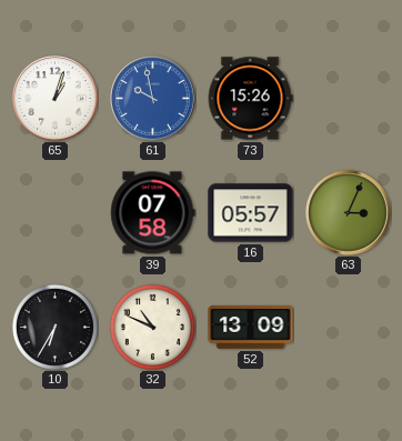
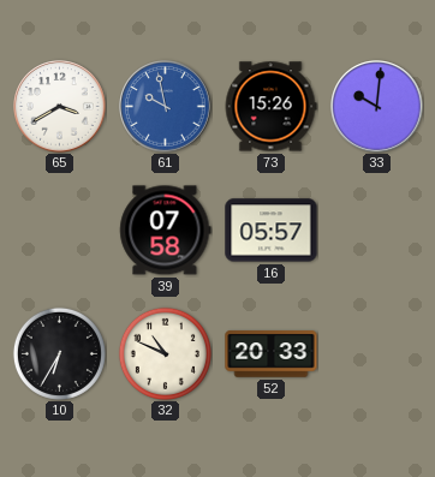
65: 1:03 -> 3:40
33: none -> 10:01
63: 3:04 -> none
52: 13:09 -> 20:33
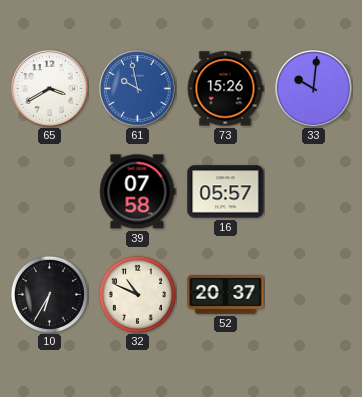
52: 20:33 -> 20:37
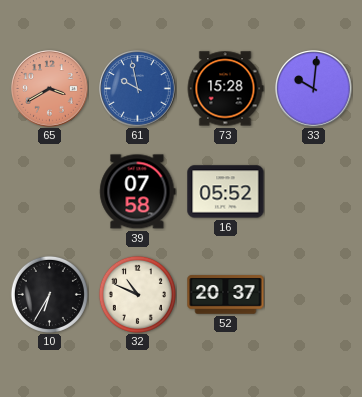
65 dial: white -> salmon
73: 15:26 -> 15:28
16: 05:57 -> 05:52
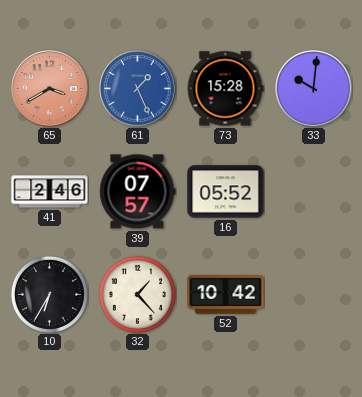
61: 9:58 -> 1:26
41: none -> 2:46
39: 07:58 -> 07:57
32: 10:49 -> 1:23
52: 20:37 -> 10:42
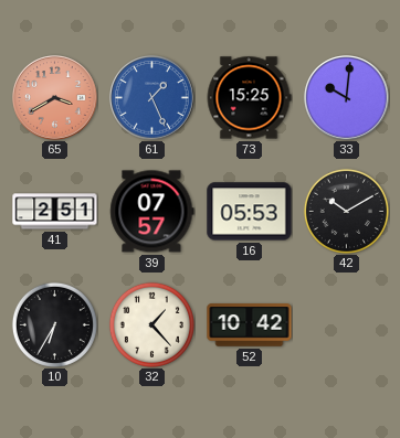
73: 15:28 -> 15:25
41: 2:46 -> 2:51
16: 05:52 -> 05:53
42: none -> 10:10
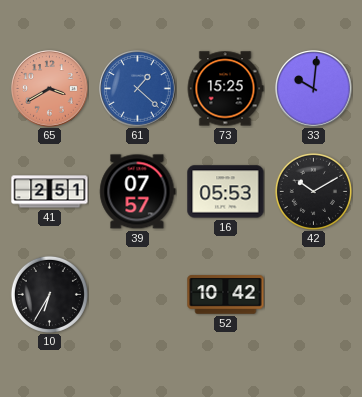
61: 1:26 -> 1:22
32: 1:23 -> none
